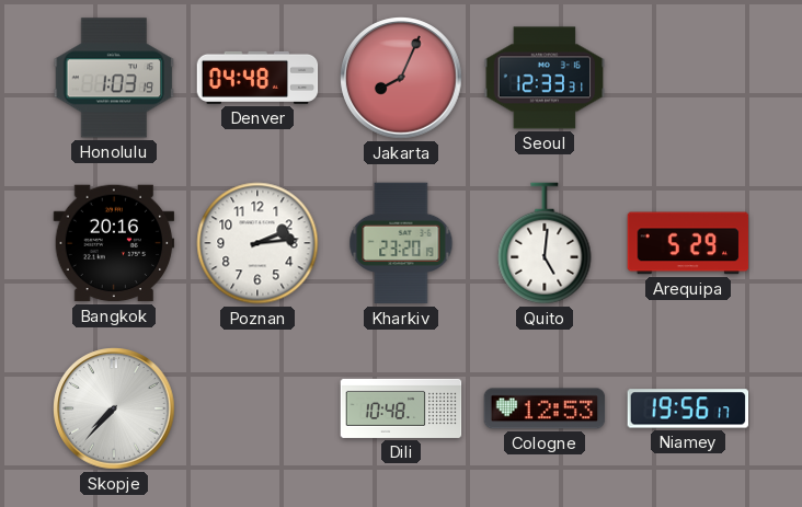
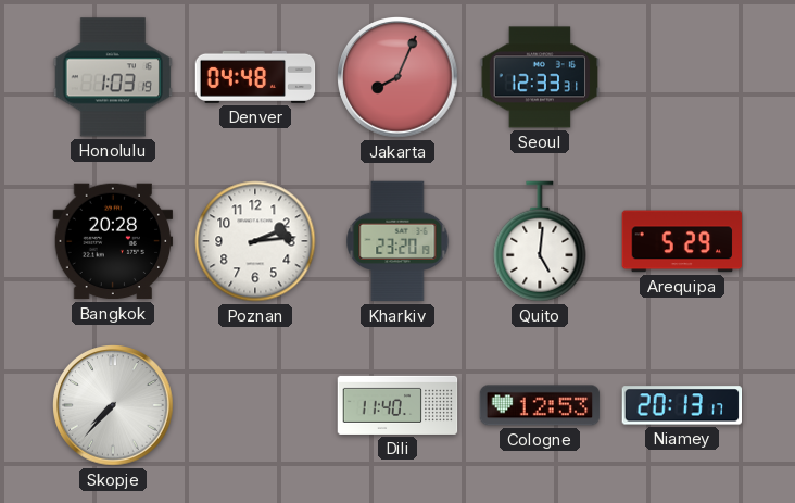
Bangkok: 20:16 -> 20:28
Dili: 10:48 -> 11:40
Niamey: 19:56 -> 20:13
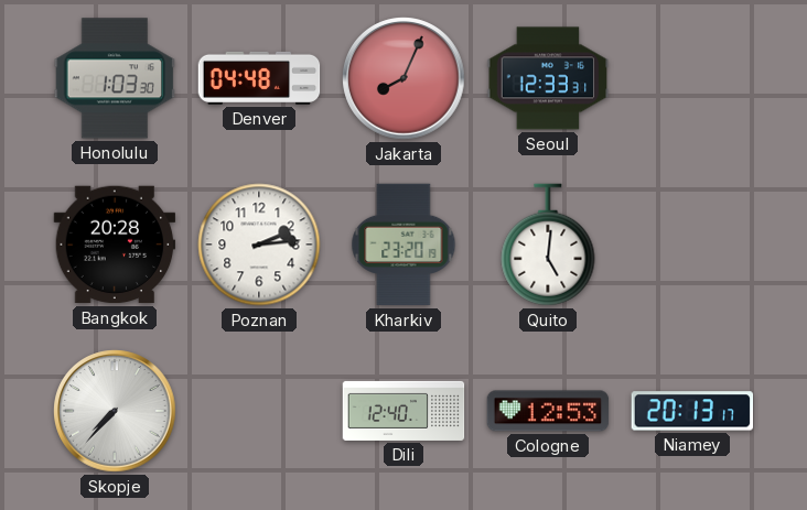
Honolulu: 1:03:19 -> 1:03:30
Arequipa: 5:29 -> none
Dili: 11:40 -> 12:40
